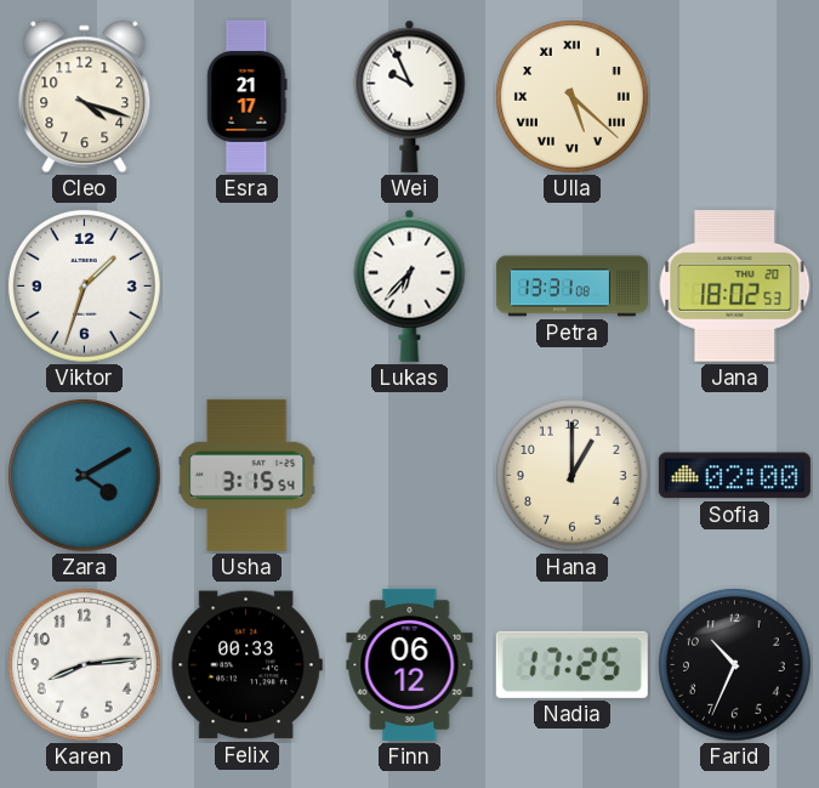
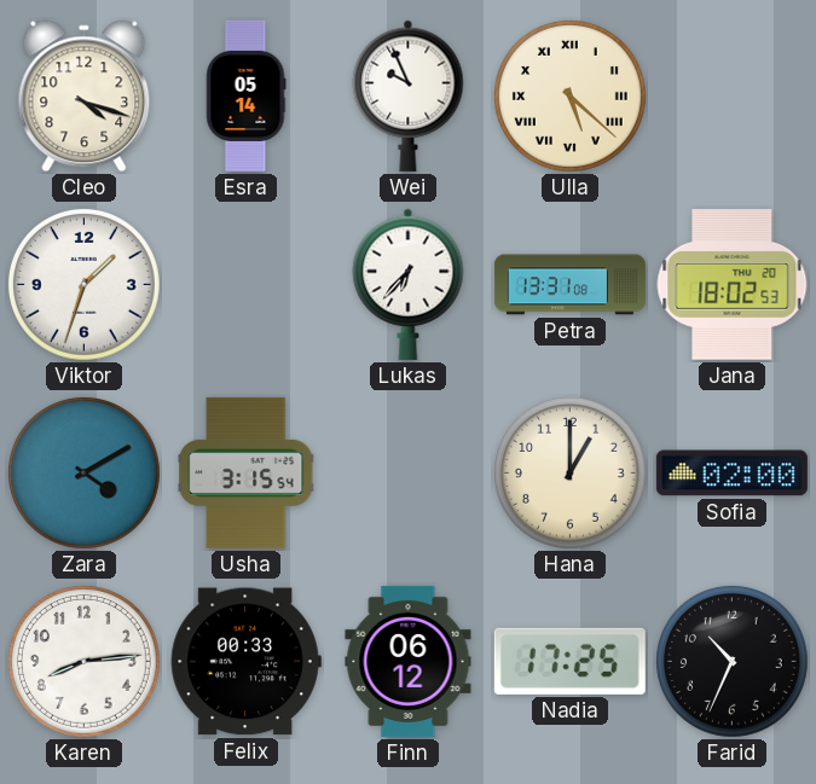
Esra: 21:17 -> 05:14
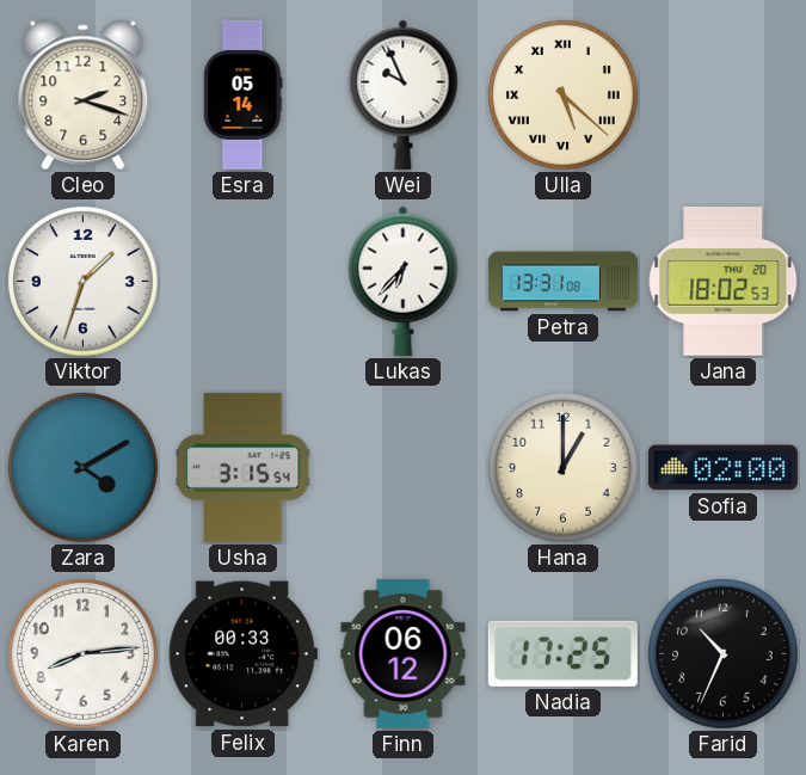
Cleo: 4:18 -> 2:18
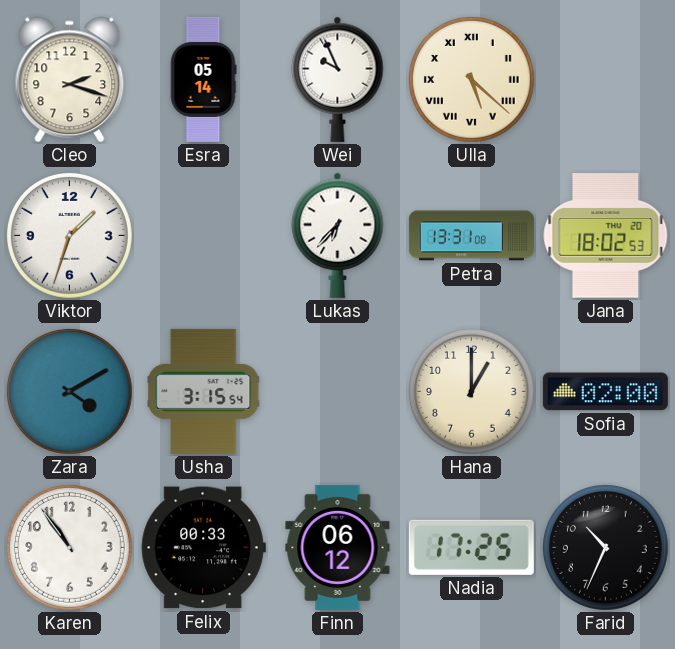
Karen: 8:14 -> 10:54
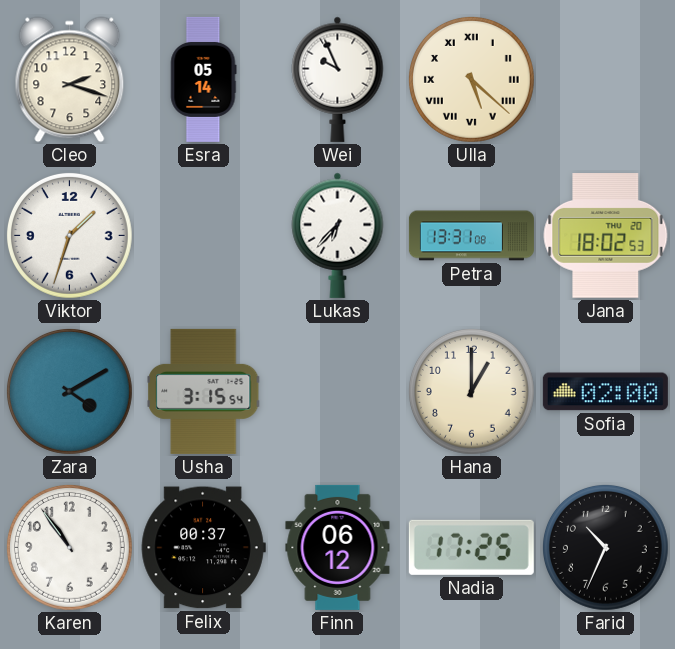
Felix: 00:33 -> 00:37
